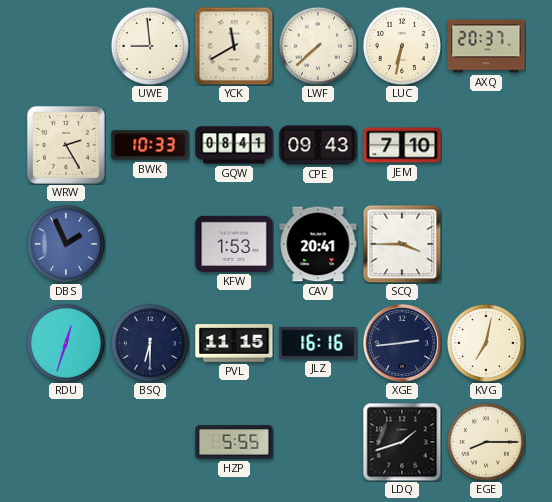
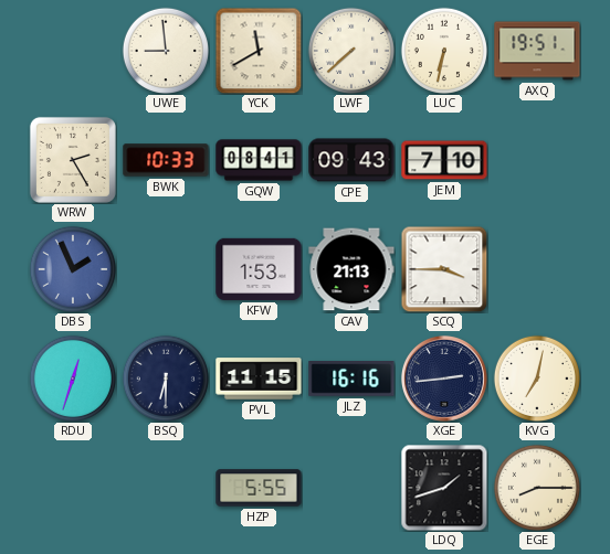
AXQ: 20:37 -> 19:51
CAV: 20:41 -> 21:13
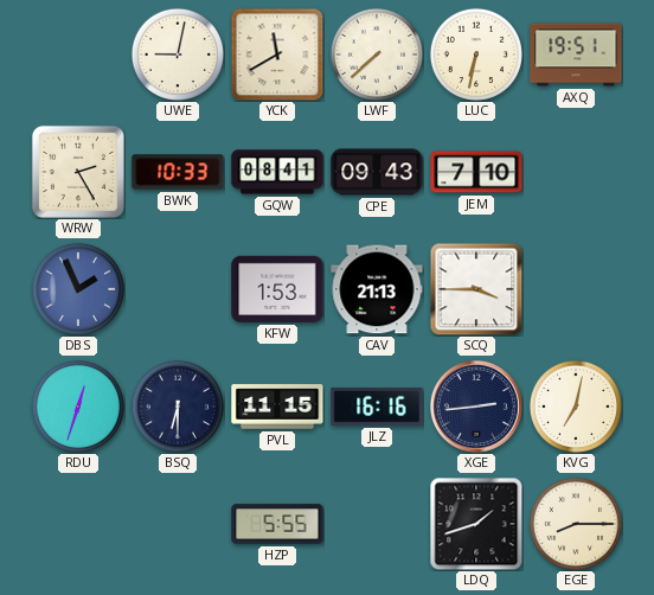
UWE: 8:59 -> 9:02
